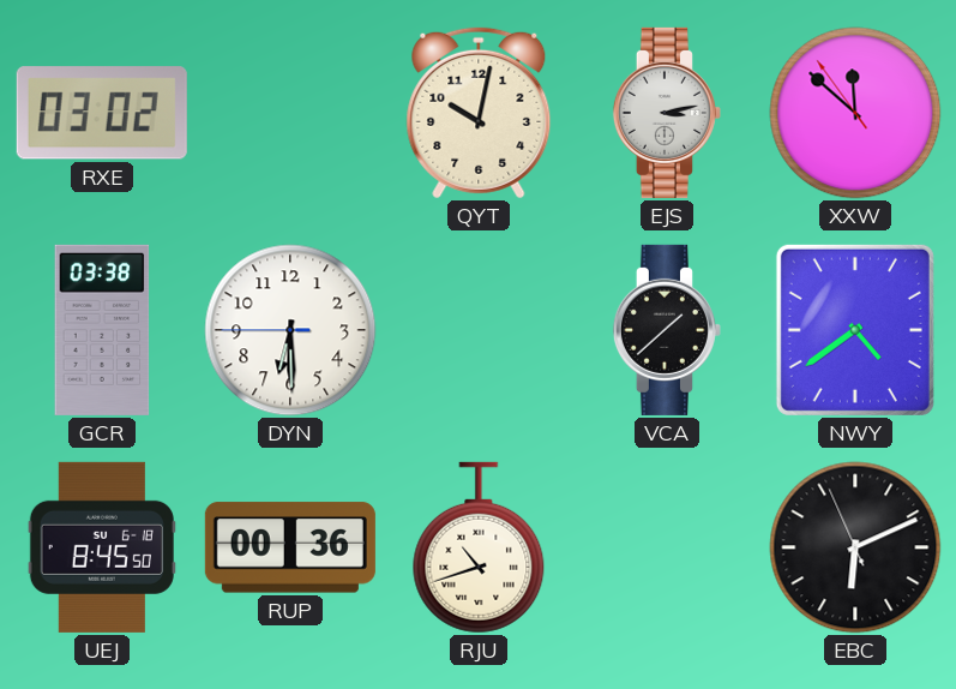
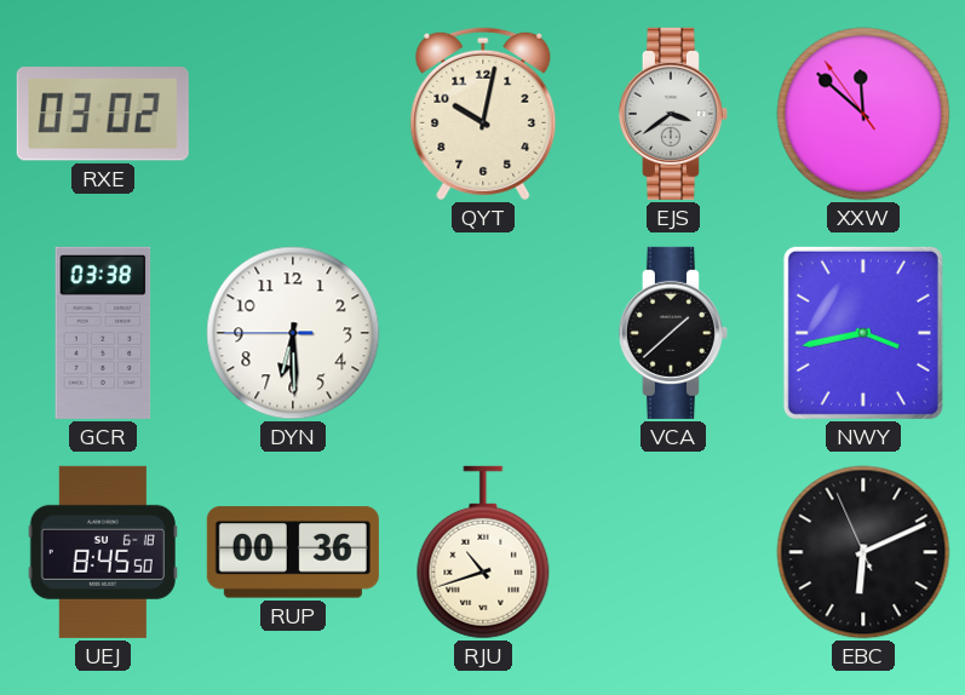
EJS: 3:13 -> 3:39
NWY: 4:39 -> 3:43
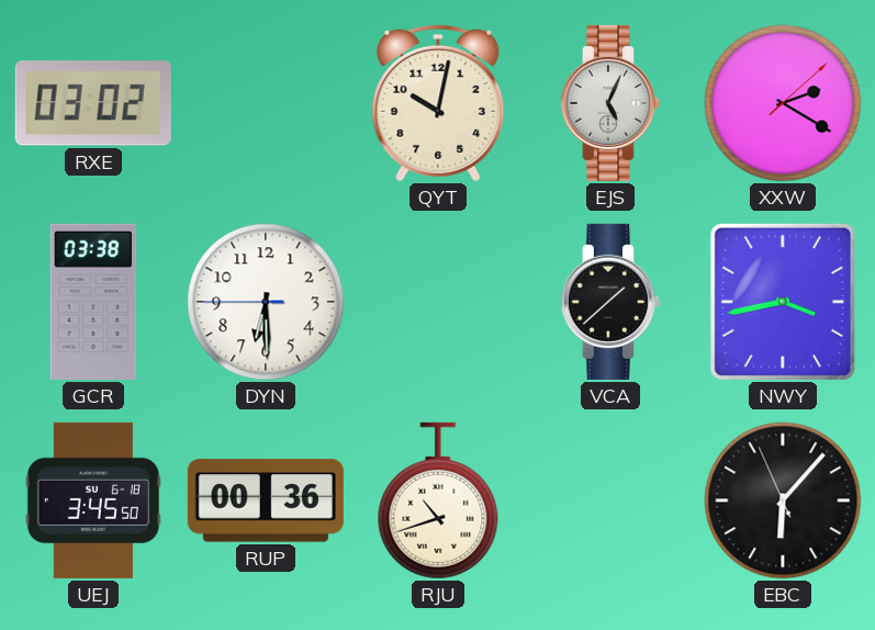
EJS: 3:39 -> 5:04
XXW: 11:51 -> 2:20
UEJ: 8:45 -> 3:45
EBC: 6:10 -> 6:06
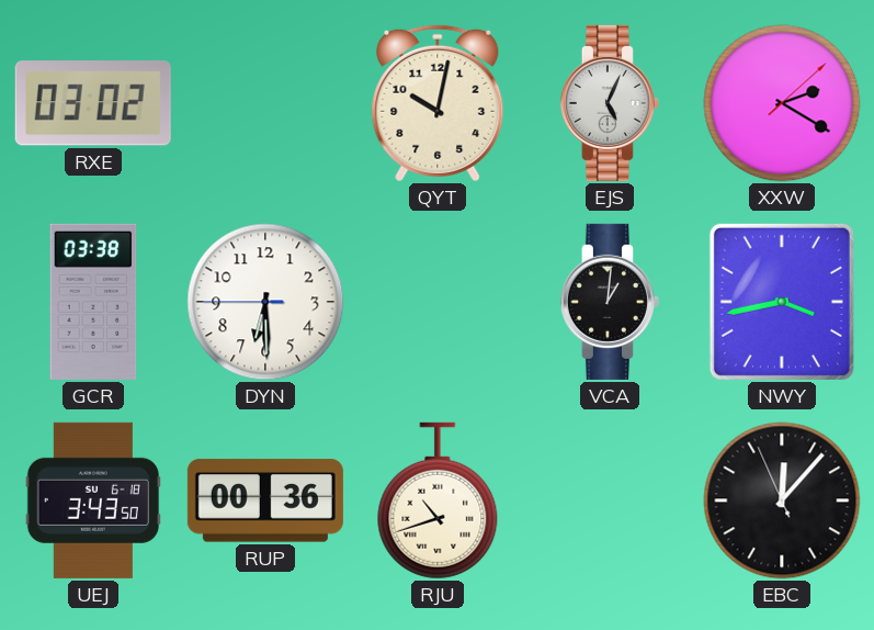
VCA: 1:38 -> 1:01
UEJ: 3:45 -> 3:43
EBC: 6:06 -> 12:06
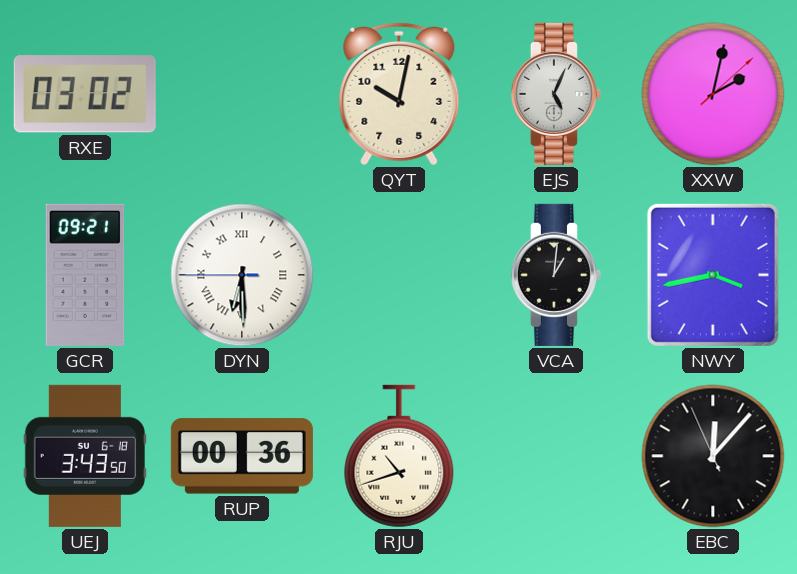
XXW: 2:20 -> 2:02
GCR: 03:38 -> 09:21
DYN numerals: Arabic -> Roman
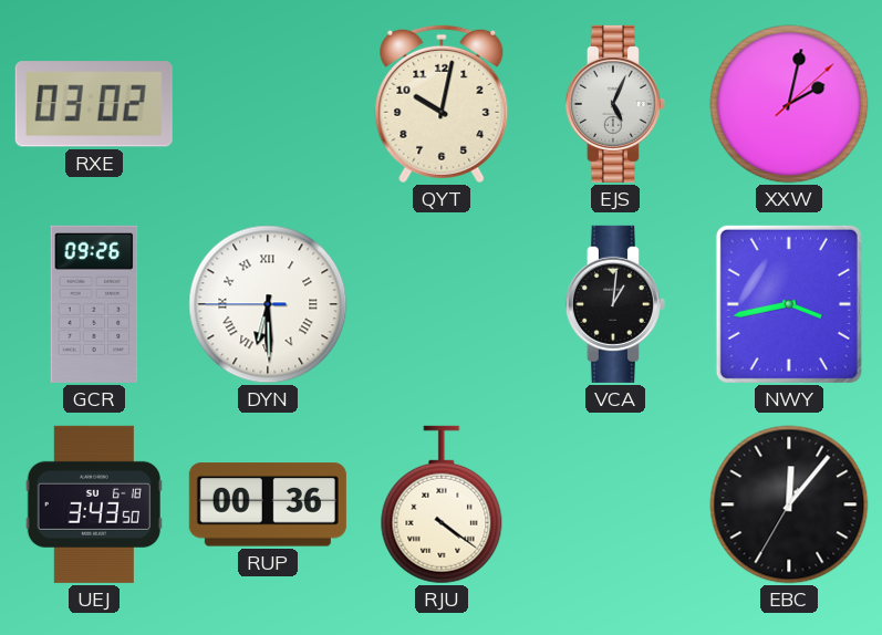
GCR: 09:21 -> 09:26
RJU: 10:42 -> 4:21
EBC: 12:06:56 -> 12:06:35
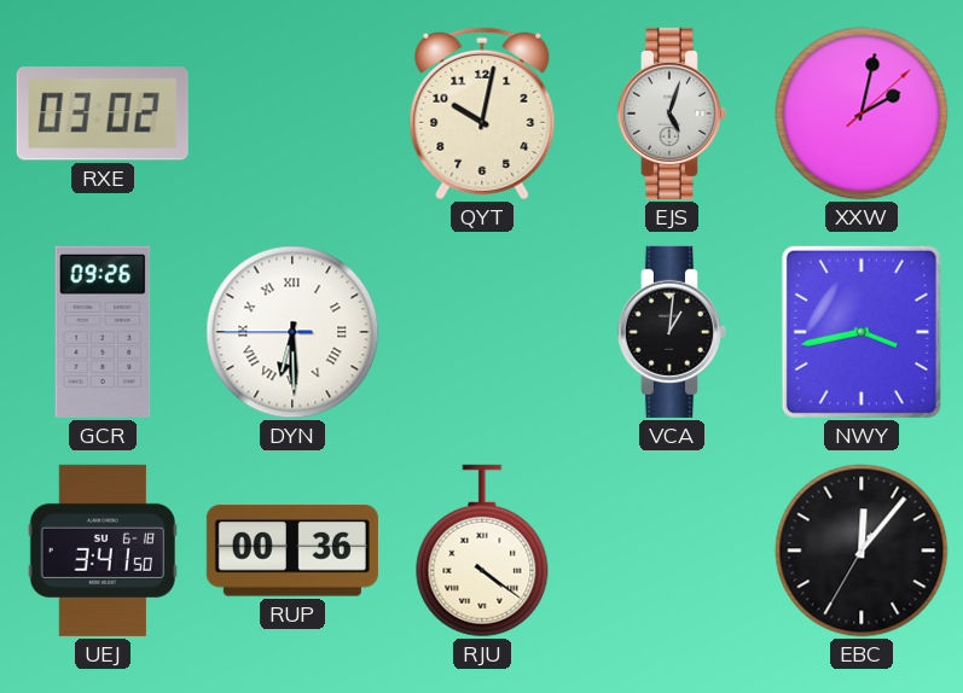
EJS: 5:04 -> 5:03
UEJ: 3:43 -> 3:41
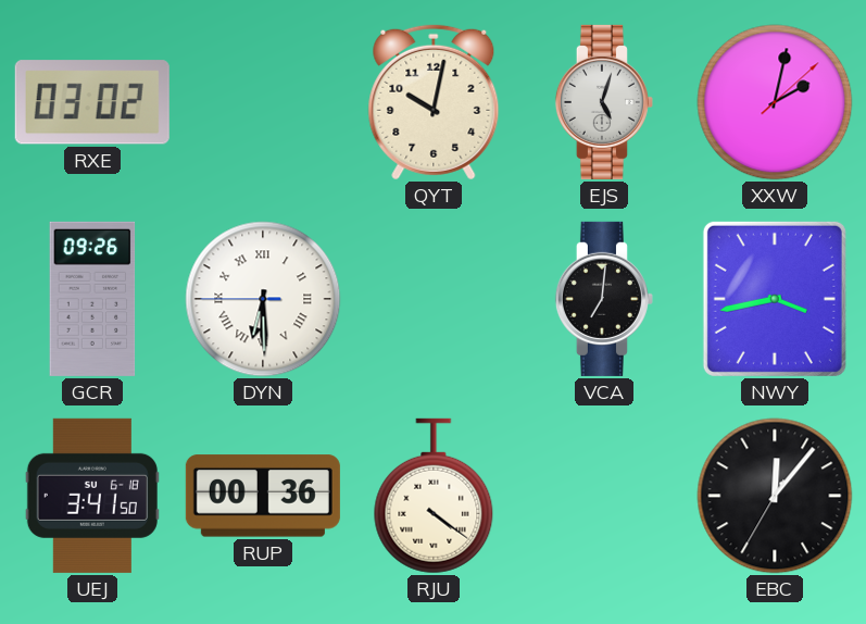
VCA: 1:01 -> 7:01
